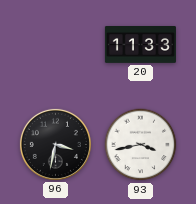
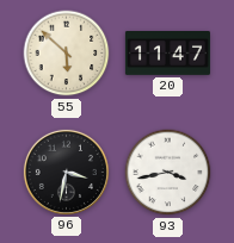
55: none -> 5:52
20: 11:33 -> 11:47
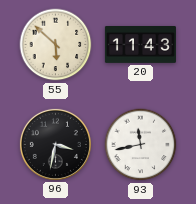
20: 11:47 -> 11:43
93: 3:43 -> 11:43
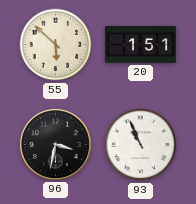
20: 11:43 -> 1:51
93: 11:43 -> 10:56
